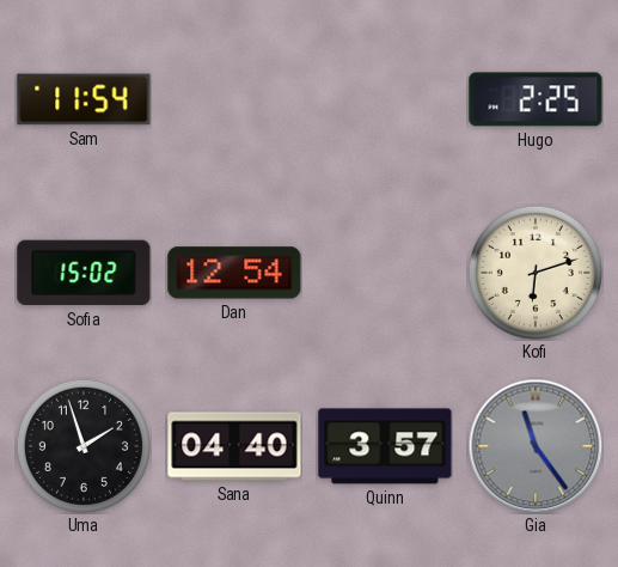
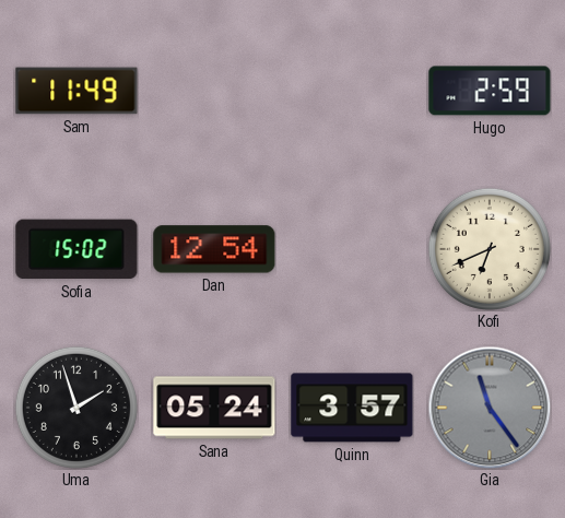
Sam: 11:54 -> 11:49
Hugo: 2:25 -> 2:59
Kofi: 6:12 -> 6:41
Sana: 04:40 -> 05:24
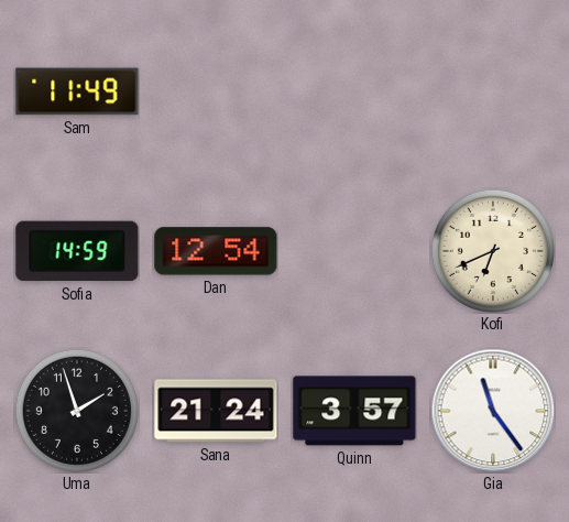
Hugo: 2:59 -> none
Sofia: 15:02 -> 14:59
Sana: 05:24 -> 21:24
Gia dial: grey -> white
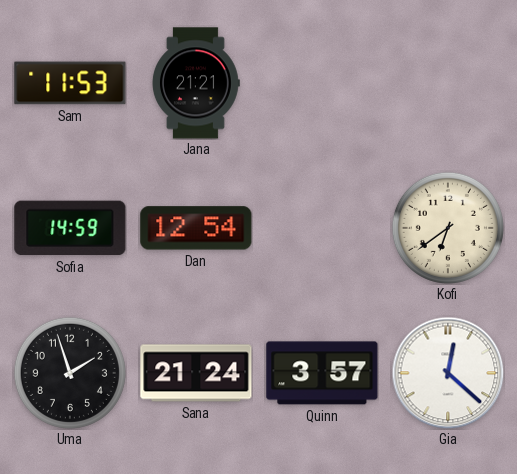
Sam: 11:49 -> 11:53
Jana: none -> 21:21
Kofi: 6:41 -> 6:39
Gia: 11:24 -> 12:22
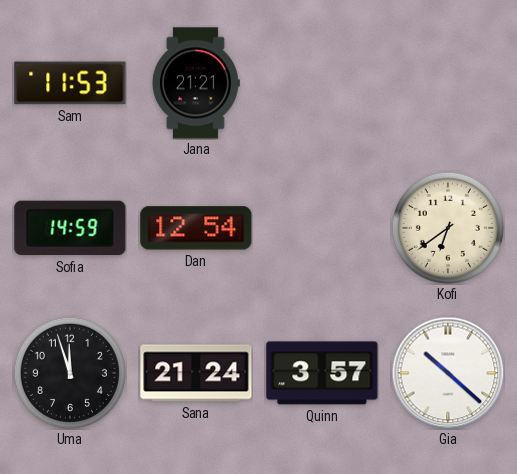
Uma: 1:57 -> 11:57
Gia: 12:22 -> 10:22
